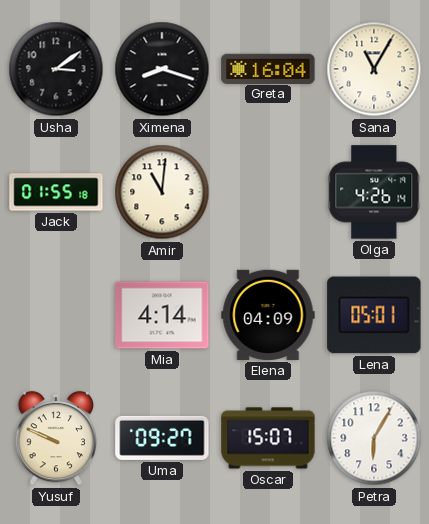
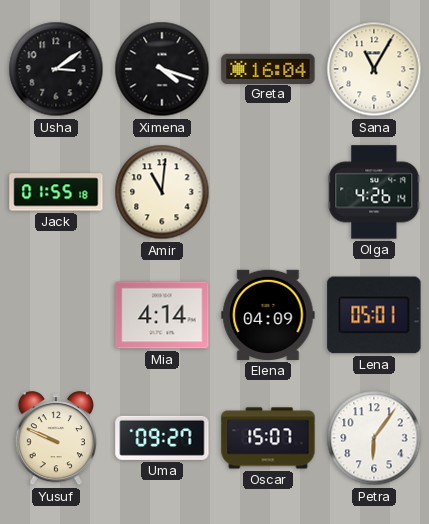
Ximena: 8:18 -> 4:18
Petra: 6:05 -> 6:06
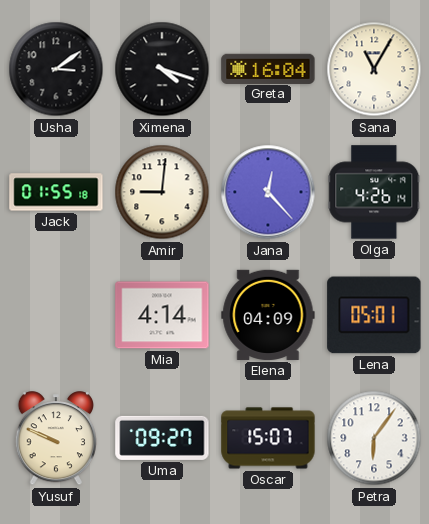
Amir: 11:01 -> 9:01
Jana: none -> 12:23
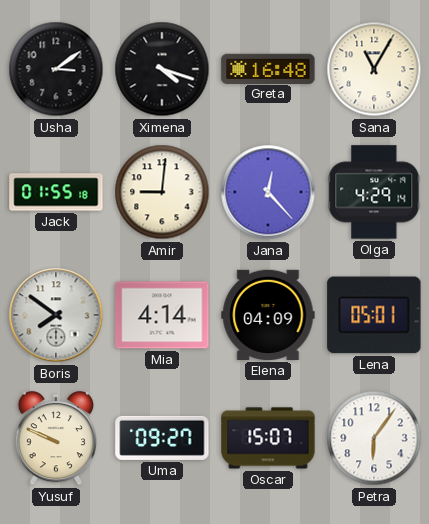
Greta: 16:04 -> 16:48
Olga: 4:26 -> 4:29
Boris: none -> 7:51
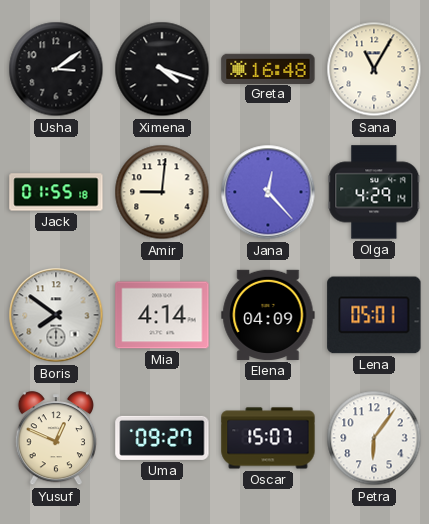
Yusuf: 9:49 -> 12:49
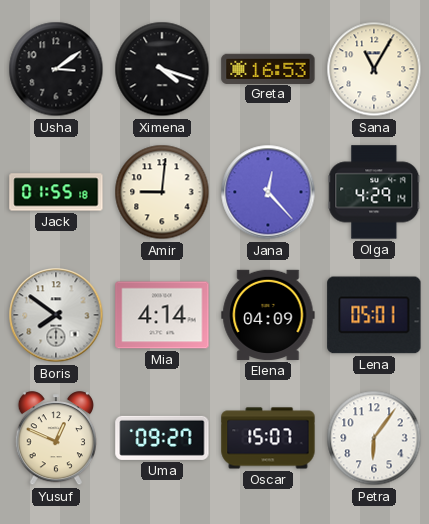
Greta: 16:48 -> 16:53
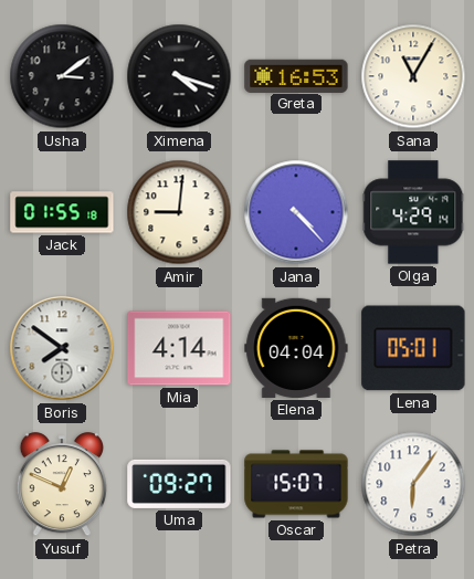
Jana: 12:23 -> 4:23
Elena: 04:09 -> 04:04
